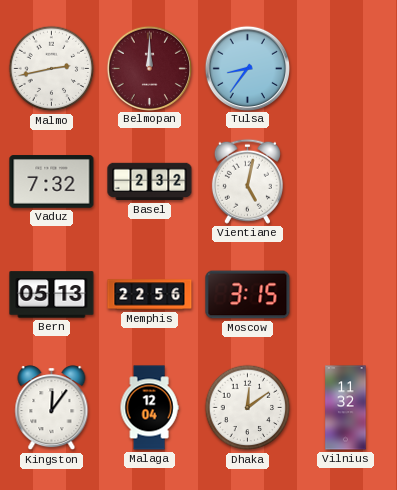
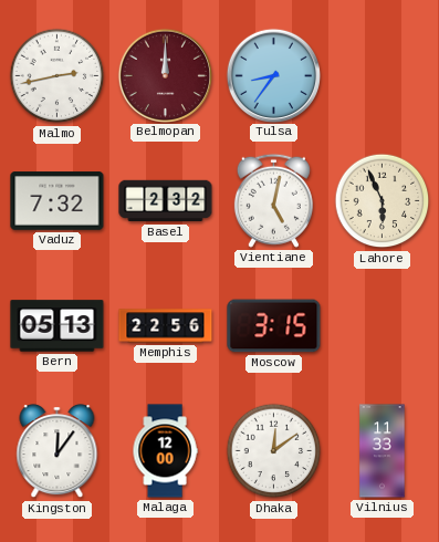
Lahore: none -> 5:56
Malaga: 12:04 -> 12:00
Vilnius: 11:32 -> 11:33
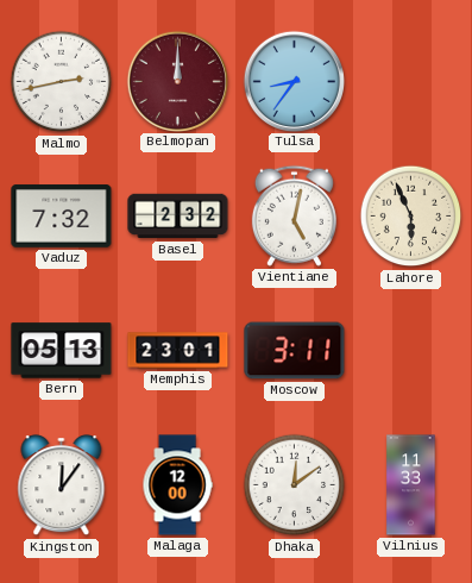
Memphis: 22:56 -> 23:01
Moscow: 3:15 -> 3:11
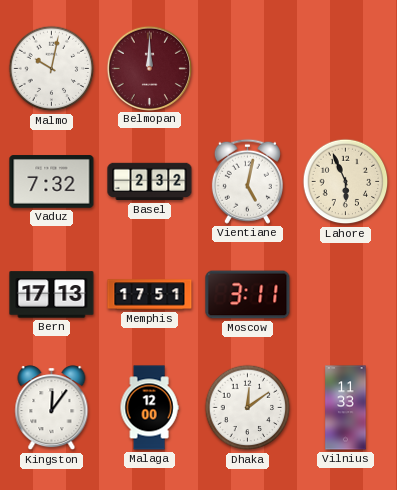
Malmo: 2:43 -> 10:02
Tulsa: 8:36 -> none
Bern: 05:13 -> 17:13
Memphis: 23:01 -> 17:51
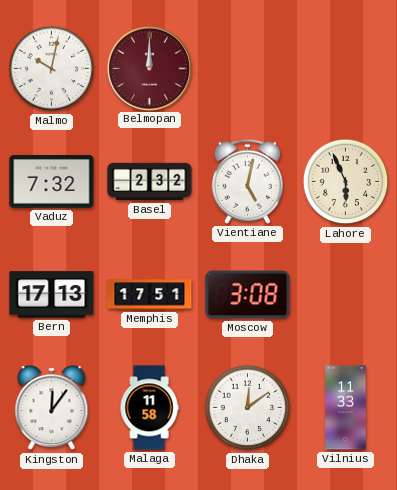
Moscow: 3:11 -> 3:08
Malaga: 12:00 -> 11:58
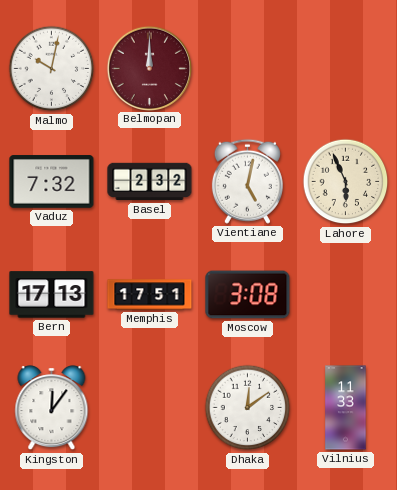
Malaga: 11:58 -> none
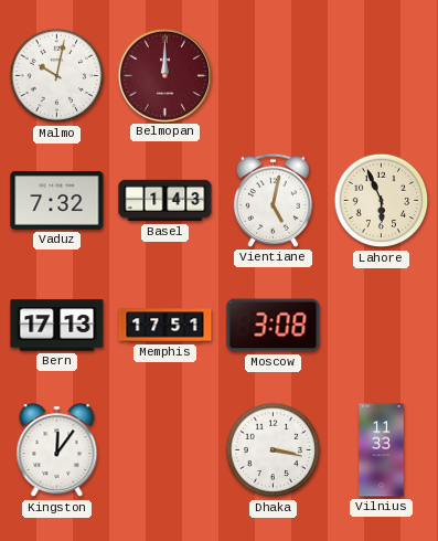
Basel: 2:32 -> 1:43
Dhaka: 12:09 -> 3:17
